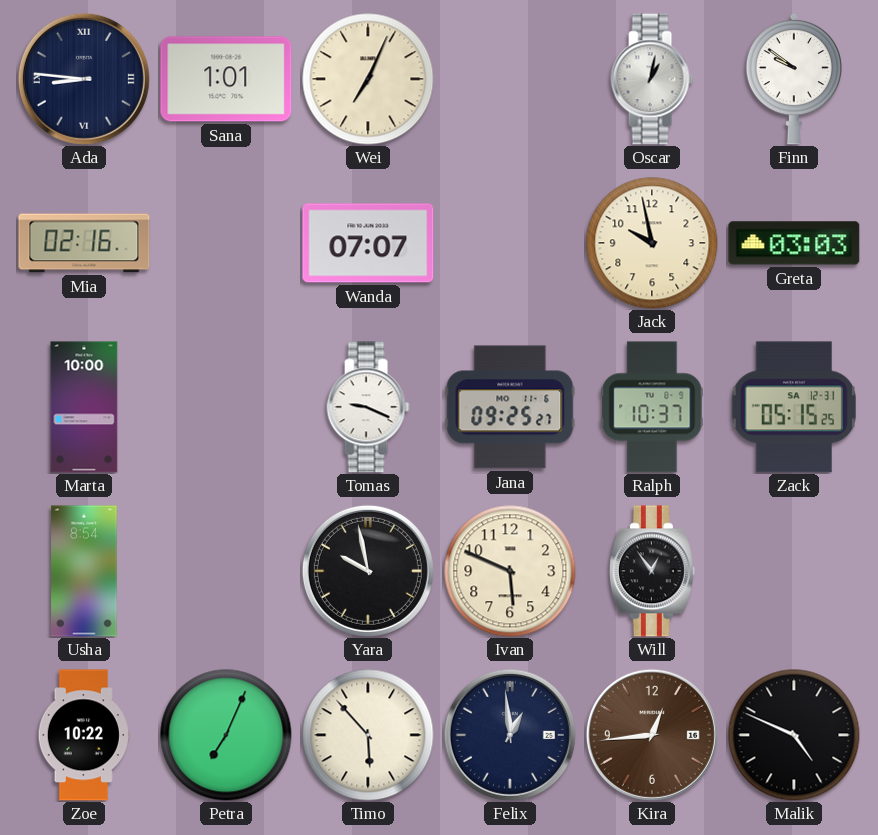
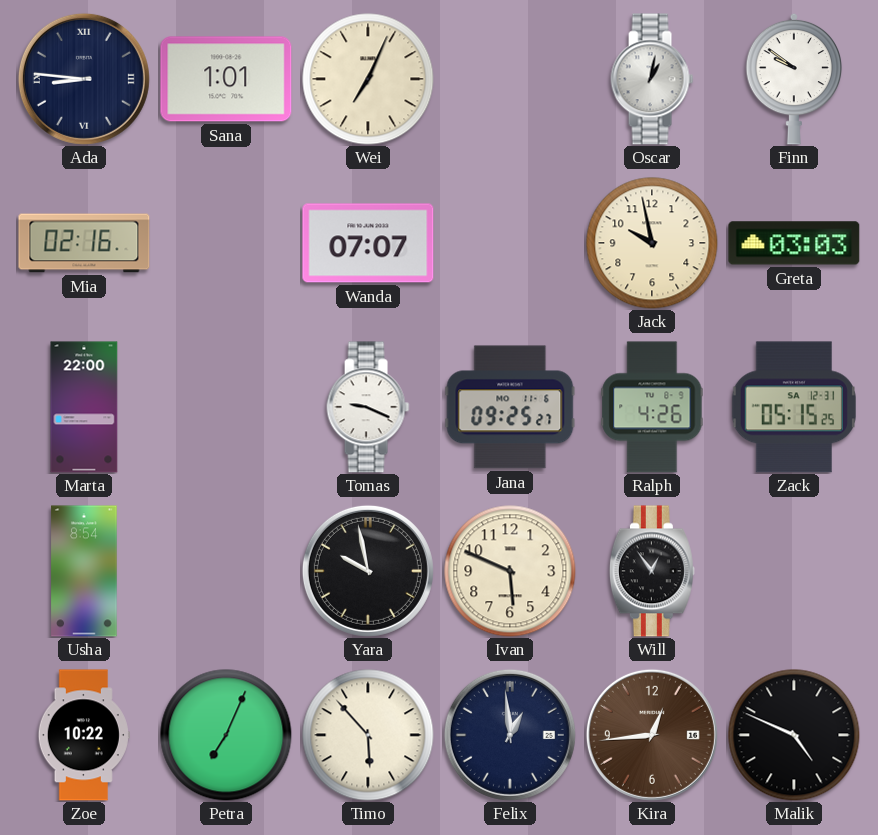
Marta: 10:00 -> 22:00
Ralph: 10:37 -> 4:26
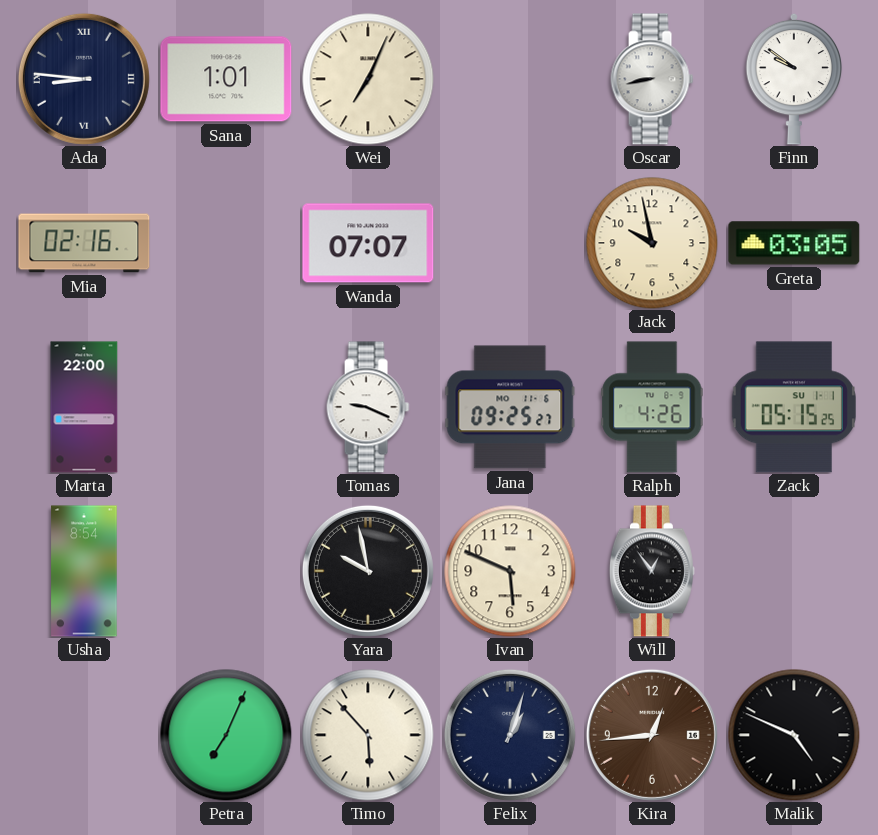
Oscar: 1:02 -> 8:43
Greta: 03:03 -> 03:05
Zack date: SA 12-31 -> SU 1-1
Zoe: 10:22 -> none
Felix: 12:59 -> 1:03
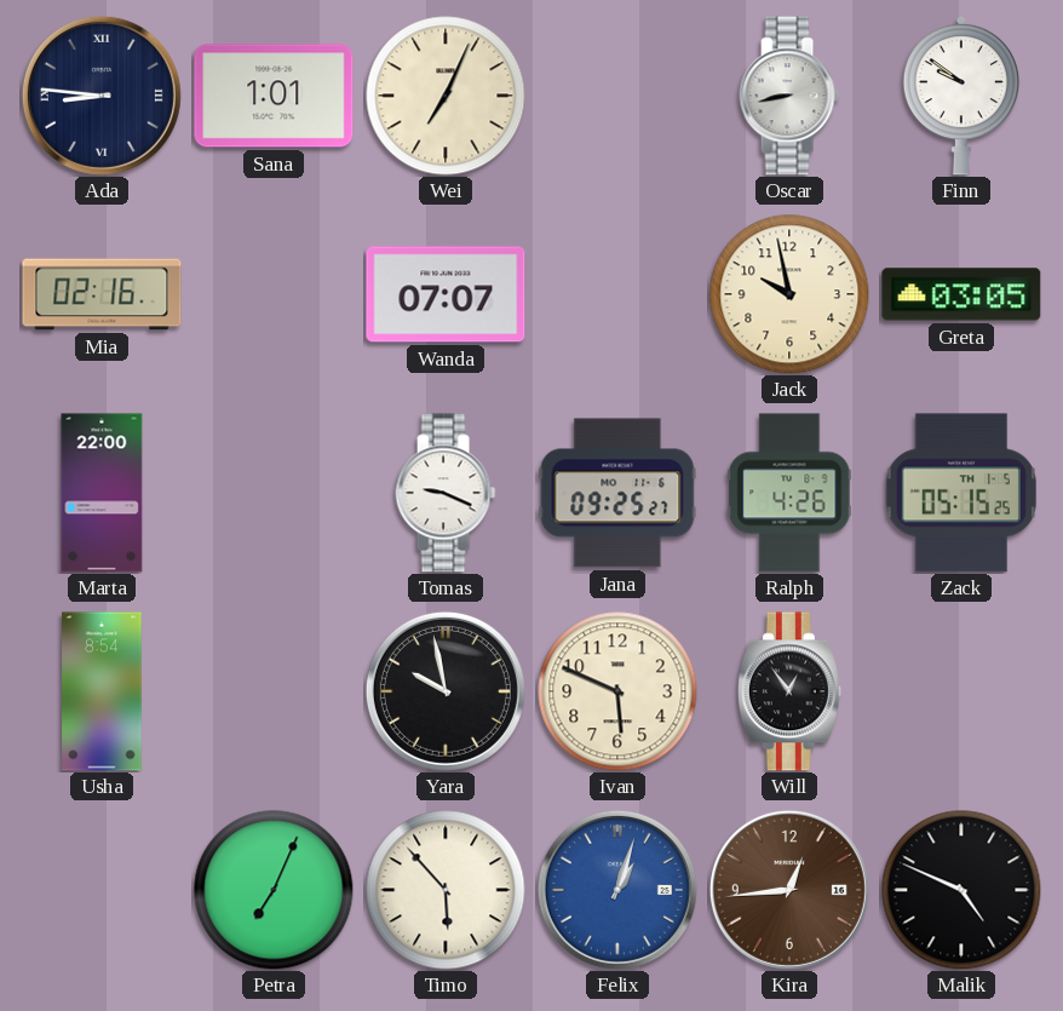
Zack date: SU 1-1 -> TH 1-5
Felix dial: navy -> blue
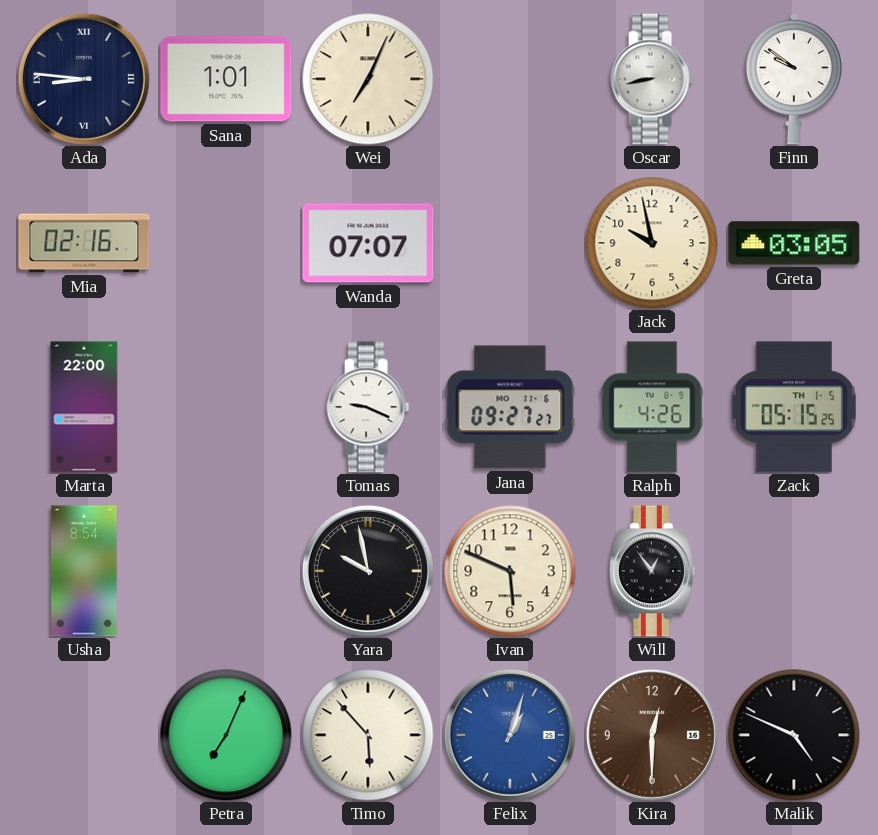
Jana: 09:25 -> 09:27
Kira: 12:44 -> 12:30
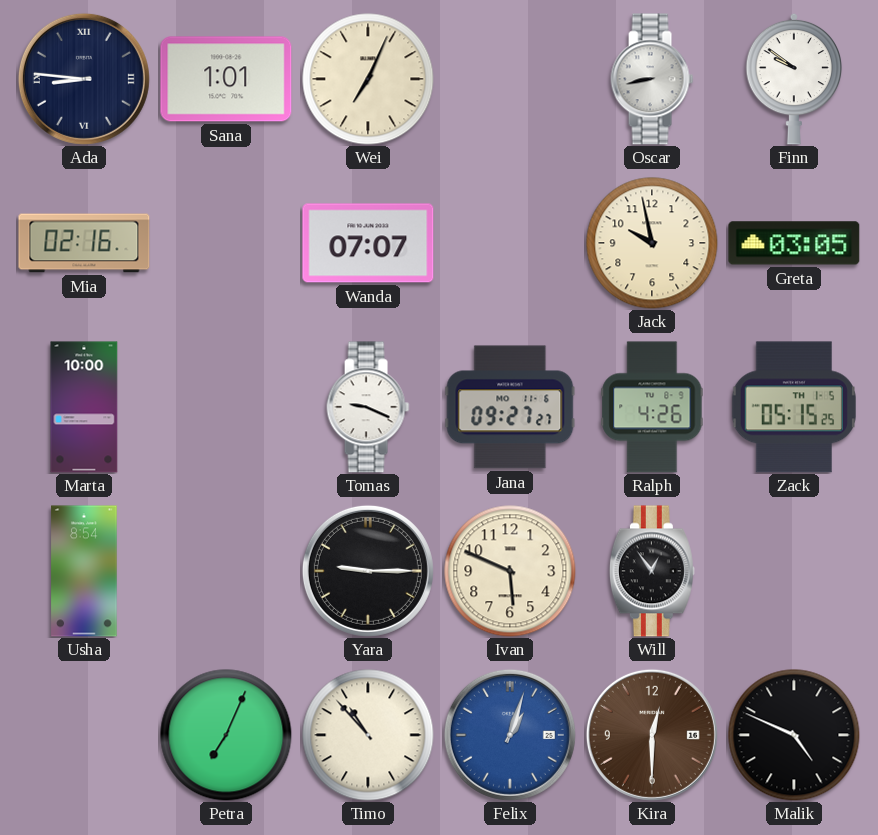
Marta: 22:00 -> 10:00
Yara: 9:58 -> 9:15
Timo: 5:53 -> 10:53
